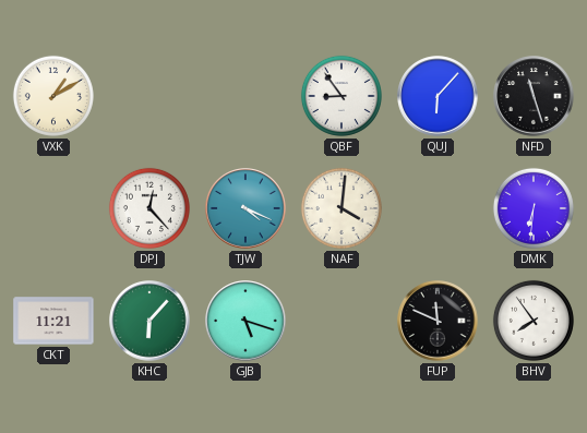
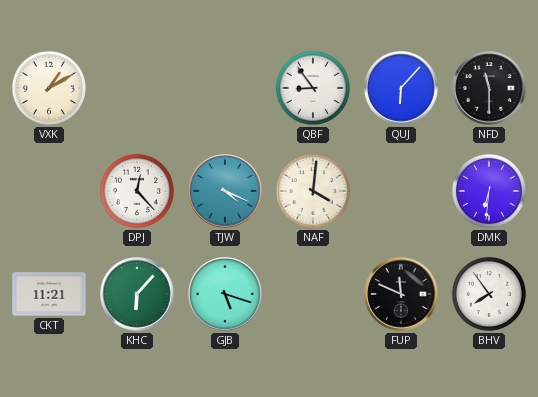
NFD: 11:27 -> 11:30
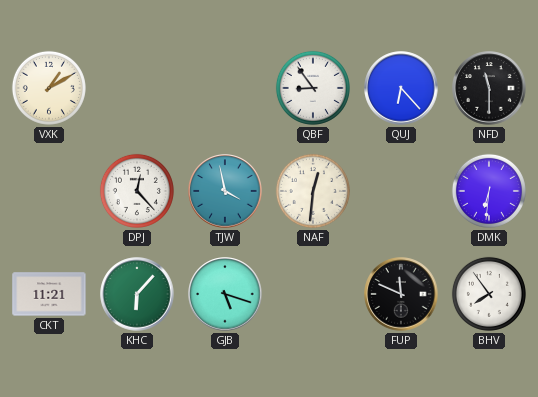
QUJ: 6:07 -> 6:23
TJW: 4:19 -> 3:58
NAF: 4:01 -> 12:31
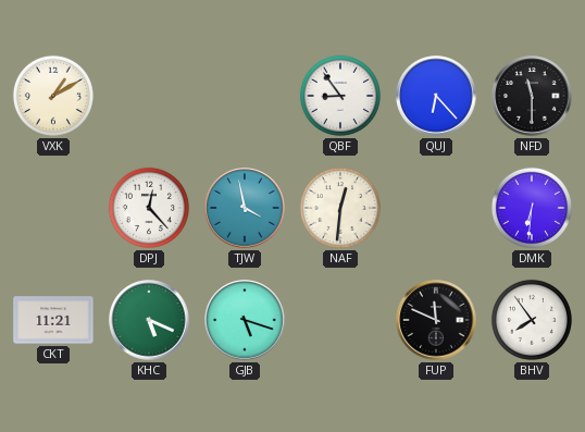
KHC: 6:07 -> 5:19
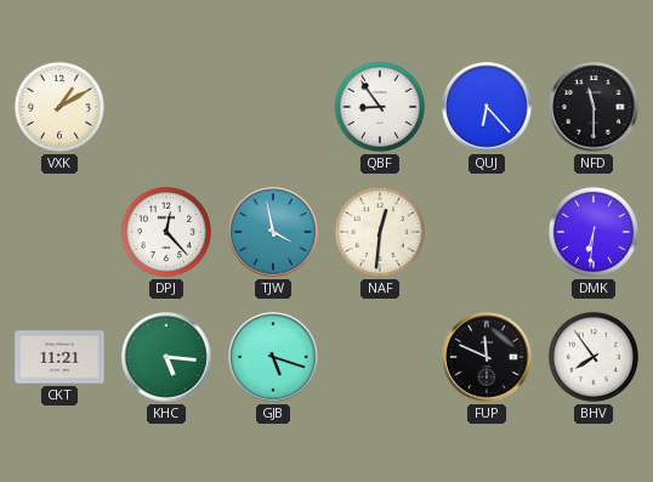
KHC: 5:19 -> 5:16
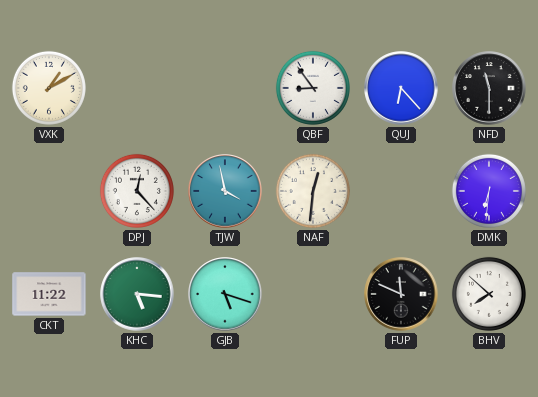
CKT: 11:21 -> 11:22
BHV: 7:54 -> 7:52
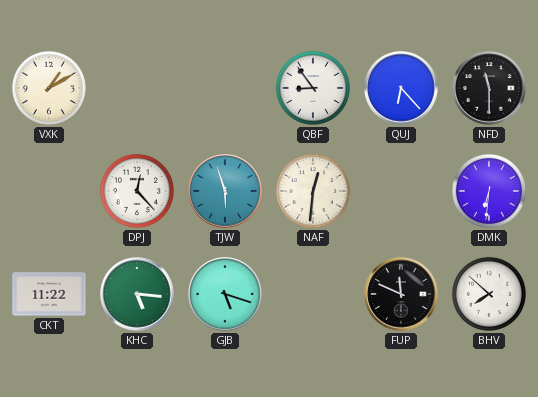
TJW: 3:58 -> 5:57
